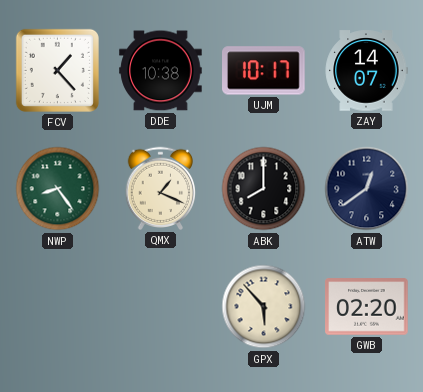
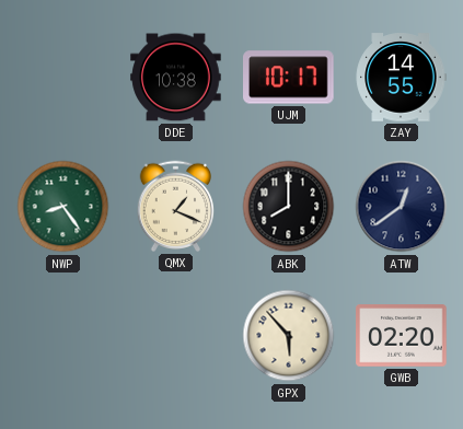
FCV: 1:23 -> none
ZAY: 14:07 -> 14:55
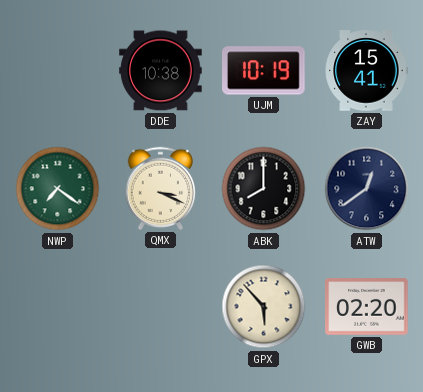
UJM: 10:17 -> 10:19
ZAY: 14:55 -> 15:41
NWP: 8:24 -> 7:21
QMX: 1:19 -> 3:19
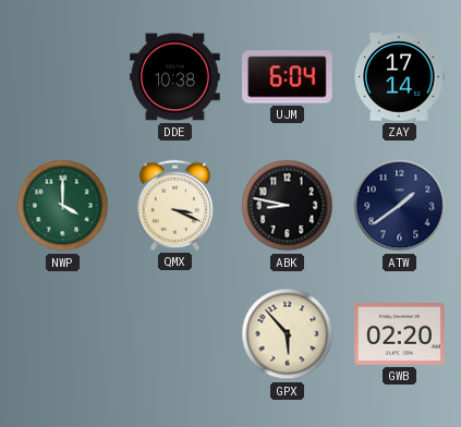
UJM: 10:19 -> 6:04
ZAY: 15:41 -> 17:14
NWP: 7:21 -> 4:00
ABK: 8:00 -> 8:47
ATW: 12:39 -> 1:39
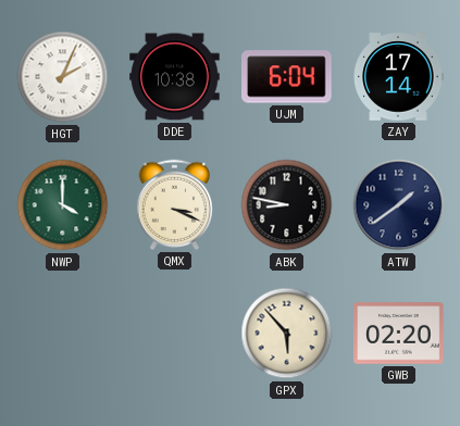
HGT: none -> 2:04
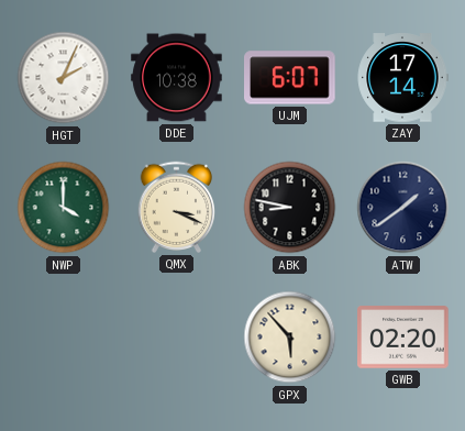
UJM: 6:04 -> 6:07
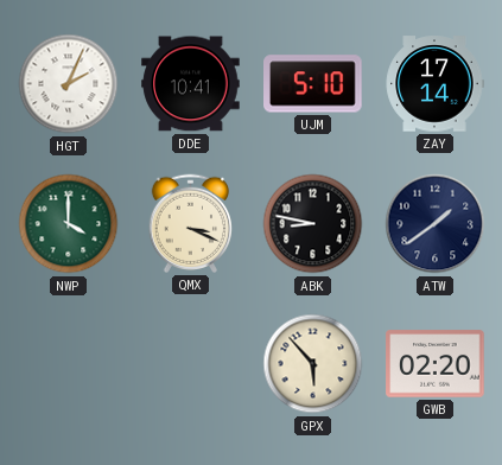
DDE: 10:38 -> 10:41
UJM: 6:07 -> 5:10
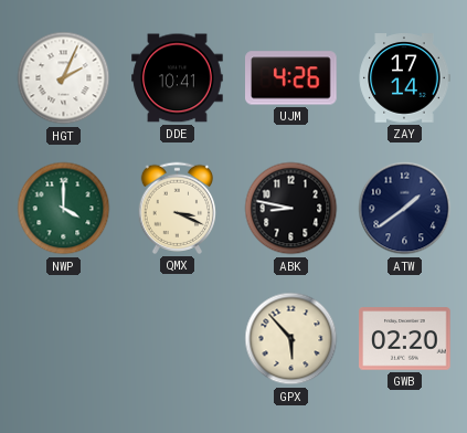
UJM: 5:10 -> 4:26
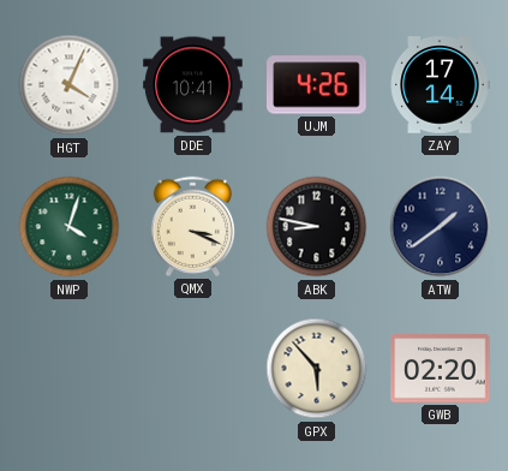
HGT: 2:04 -> 4:04
NWP: 4:00 -> 4:03
